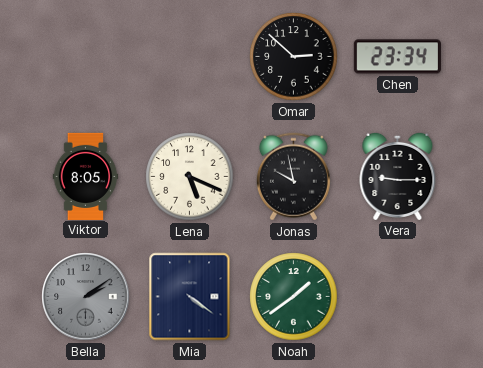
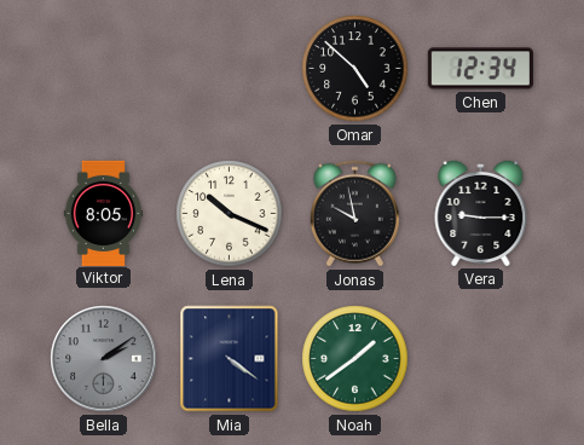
Omar: 2:52 -> 4:52
Chen: 23:34 -> 12:34
Lena: 5:19 -> 10:19
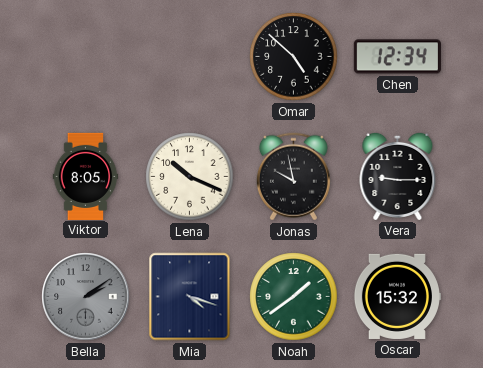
Mia: 4:21 -> 4:18
Oscar: none -> 15:32
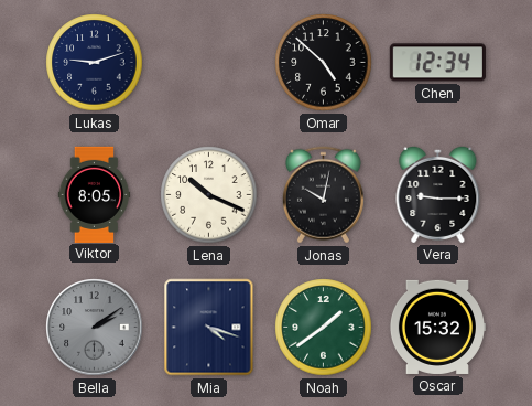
Lukas: none -> 9:12
Jonas: 9:58 -> 10:02
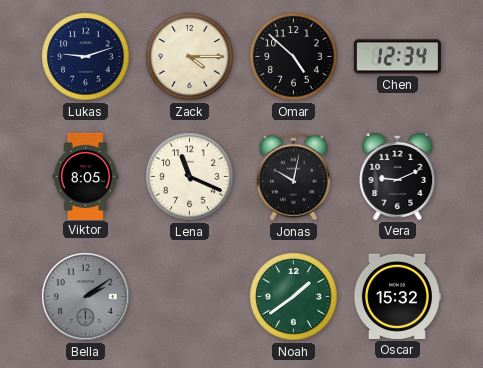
Zack: none -> 4:15
Lena: 10:19 -> 11:19
Vera: 9:15 -> 9:11
Mia: 4:18 -> none
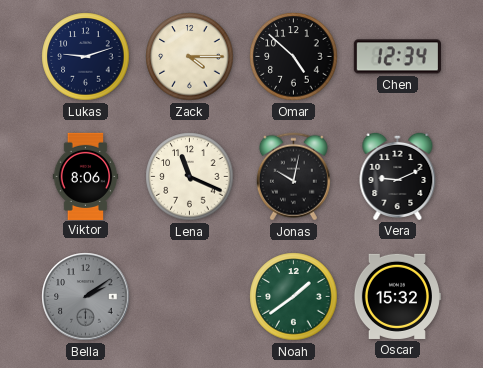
Viktor: 8:05 -> 8:06
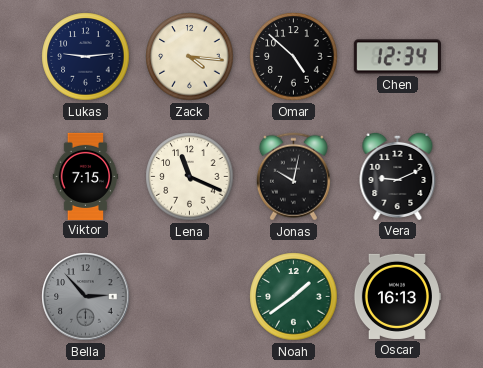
Lukas: 9:12 -> 9:14
Zack: 4:15 -> 4:16
Viktor: 8:06 -> 7:15
Bella: 2:09 -> 2:53
Oscar: 15:32 -> 16:13
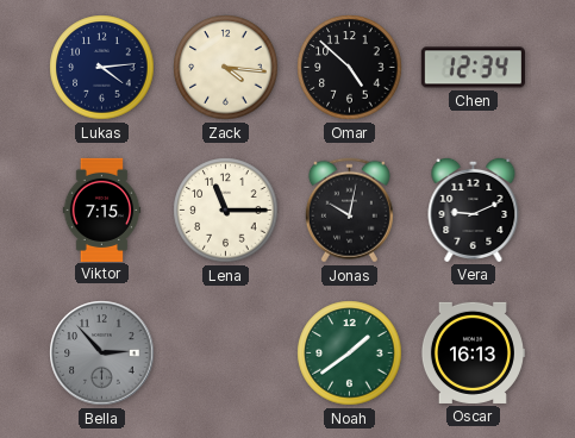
Lukas: 9:14 -> 4:14
Lena: 11:19 -> 11:15
